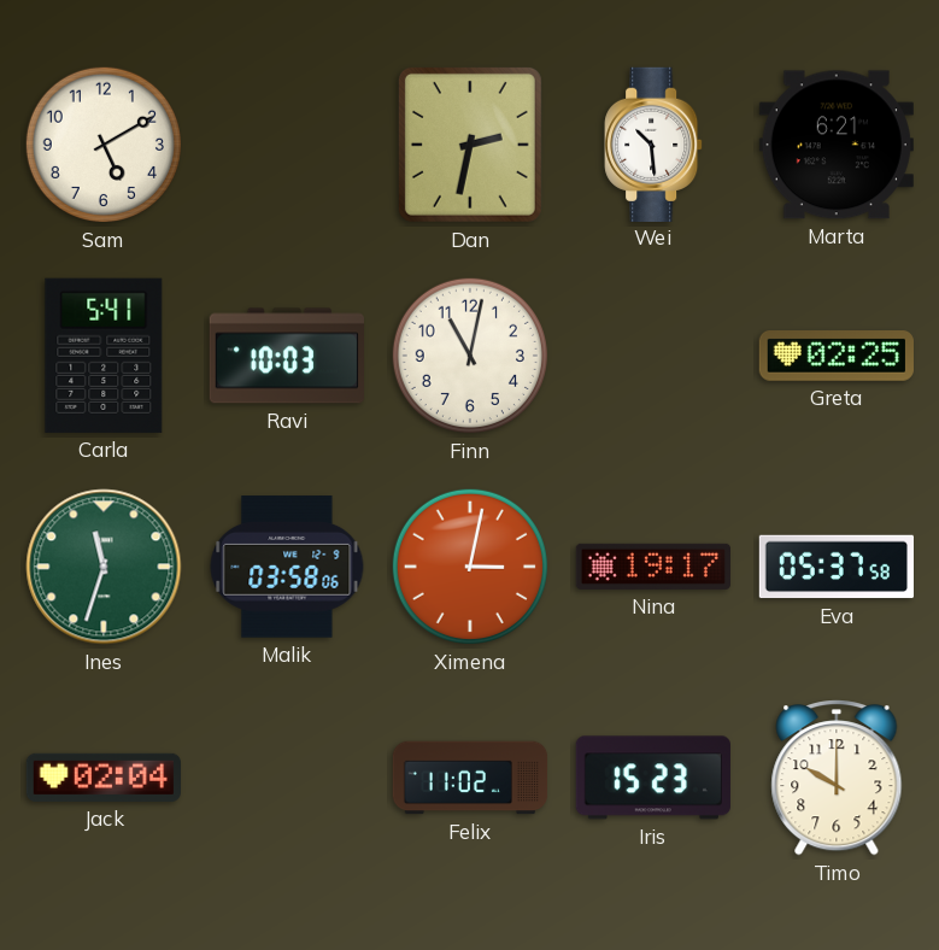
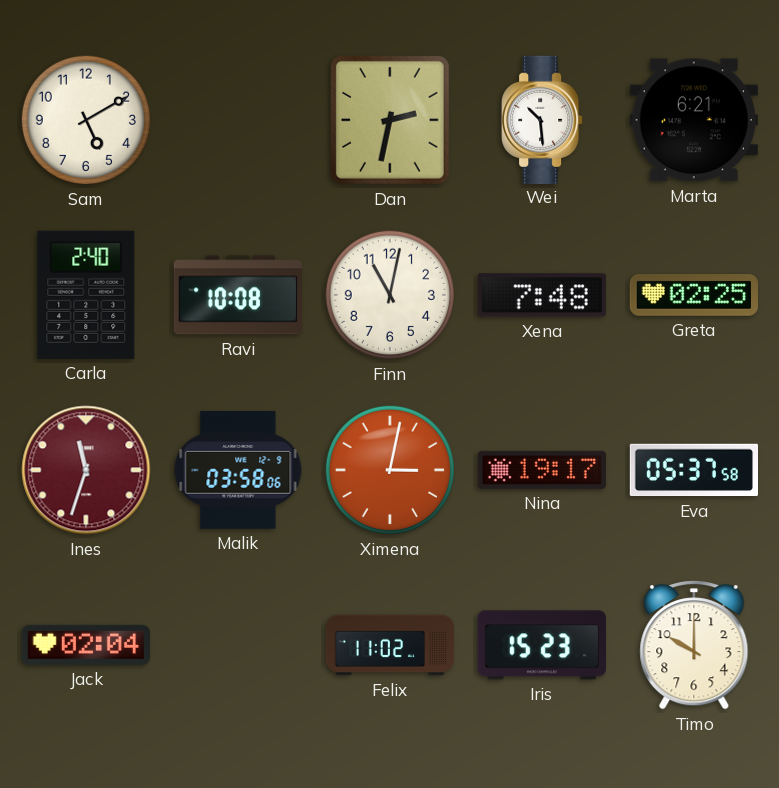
Carla: 5:41 -> 2:40
Ravi: 10:03 -> 10:08
Xena: none -> 7:48
Ines dial: green -> burgundy
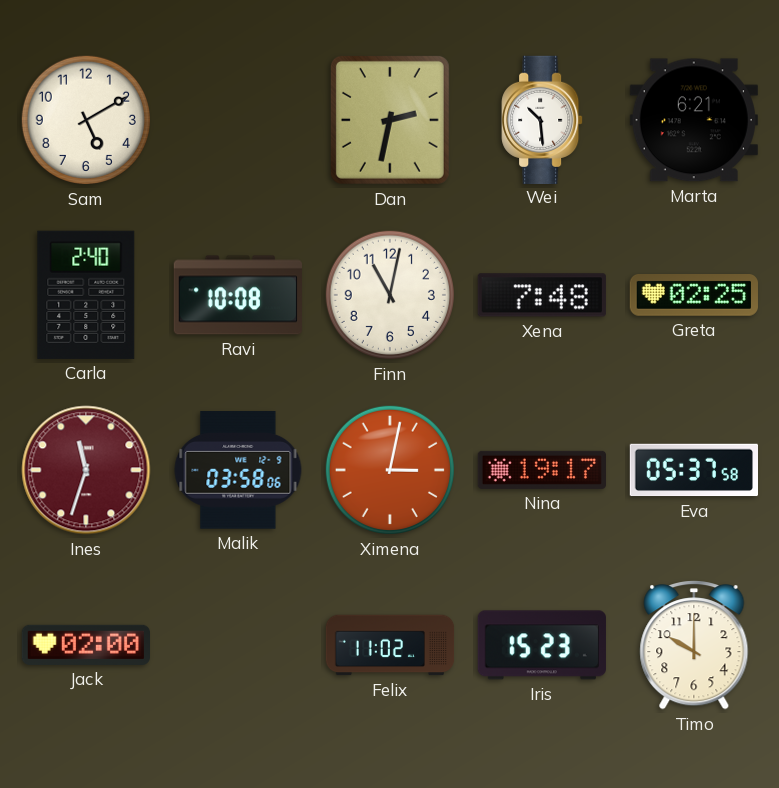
Jack: 02:04 -> 02:00
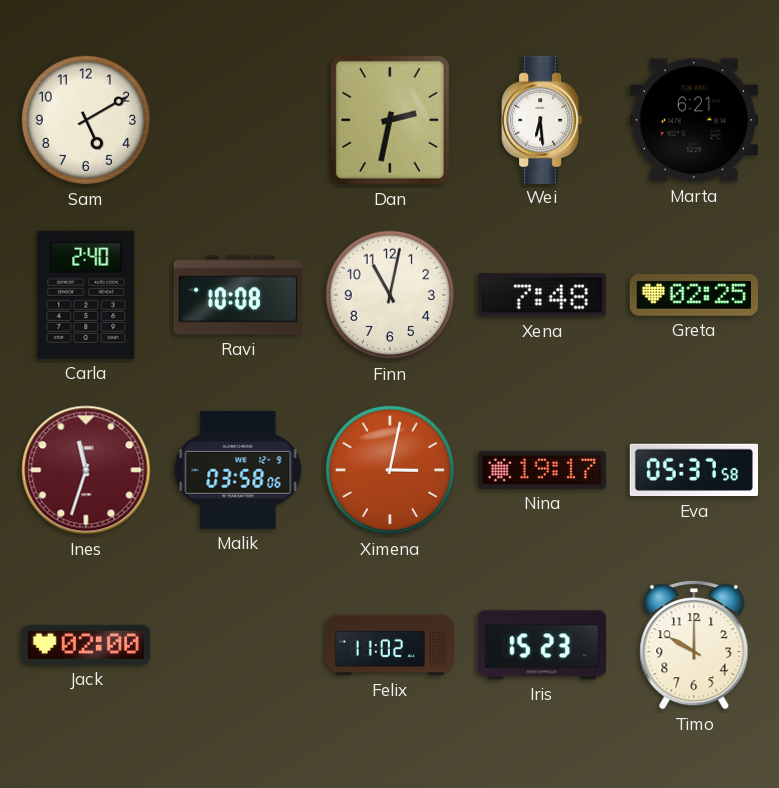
Wei: 10:29 -> 6:29
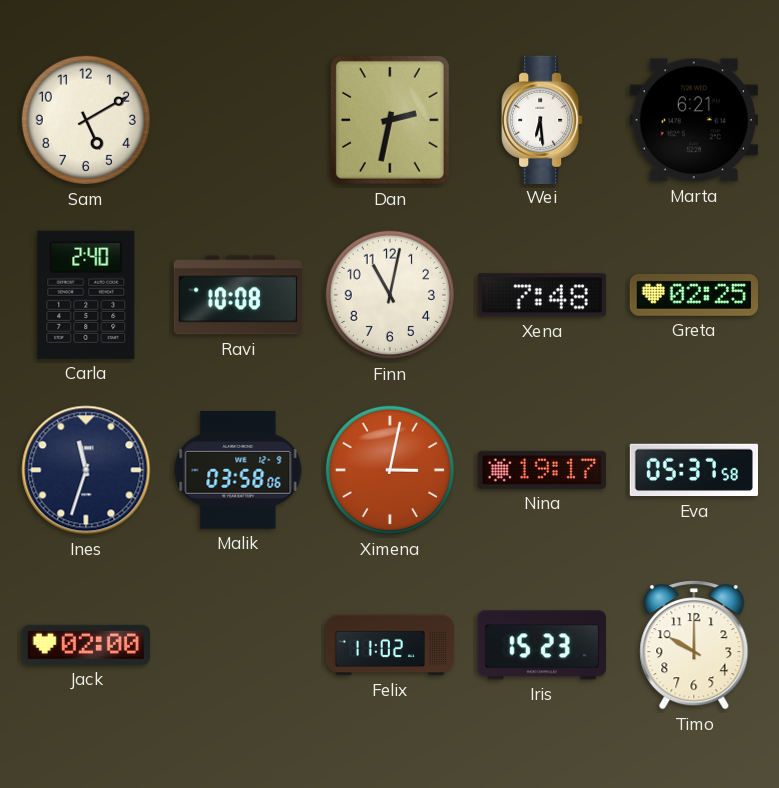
Ines dial: burgundy -> navy
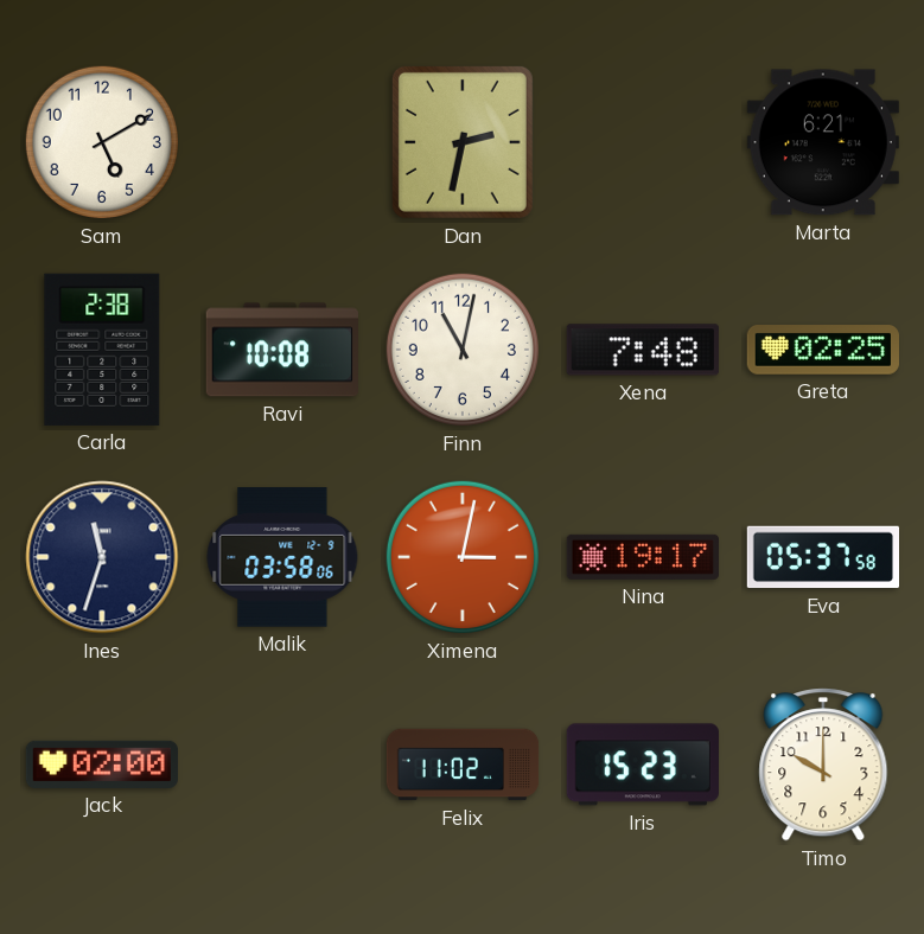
Wei: 6:29 -> none
Carla: 2:40 -> 2:38
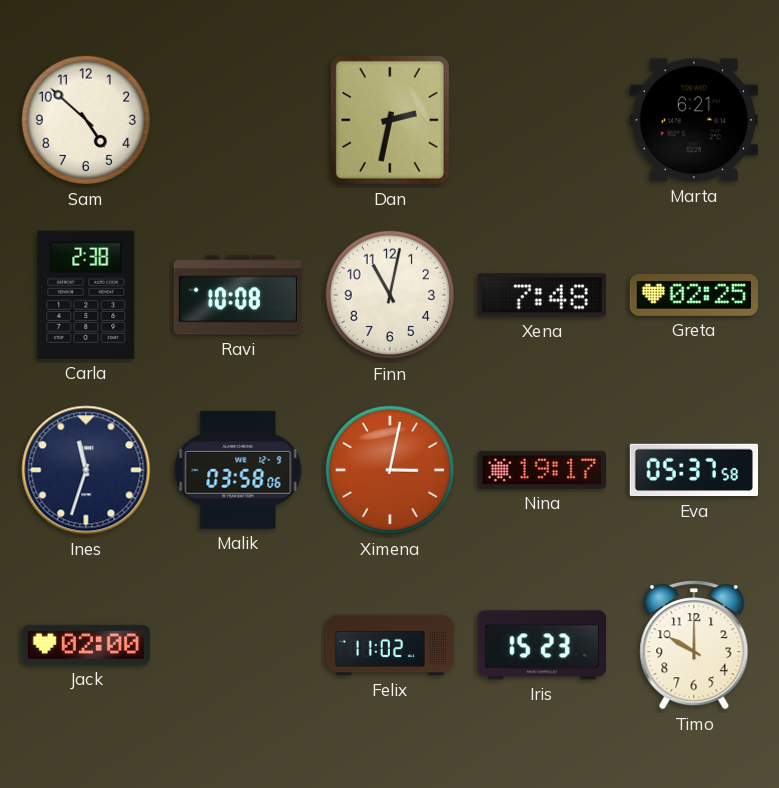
Sam: 5:10 -> 4:52
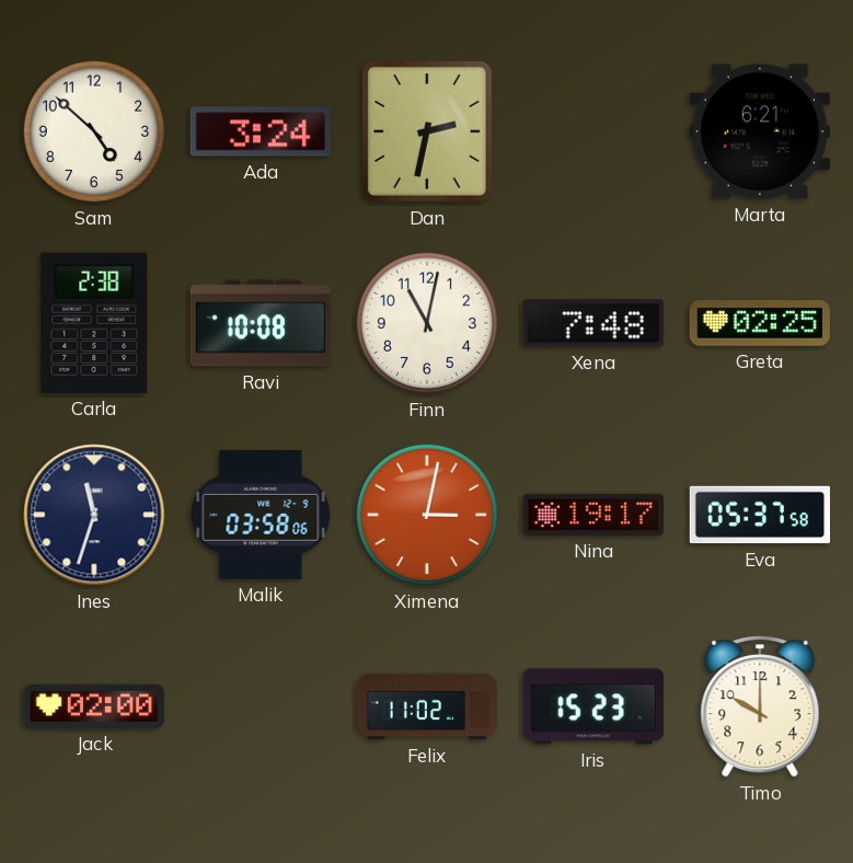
Ada: none -> 3:24
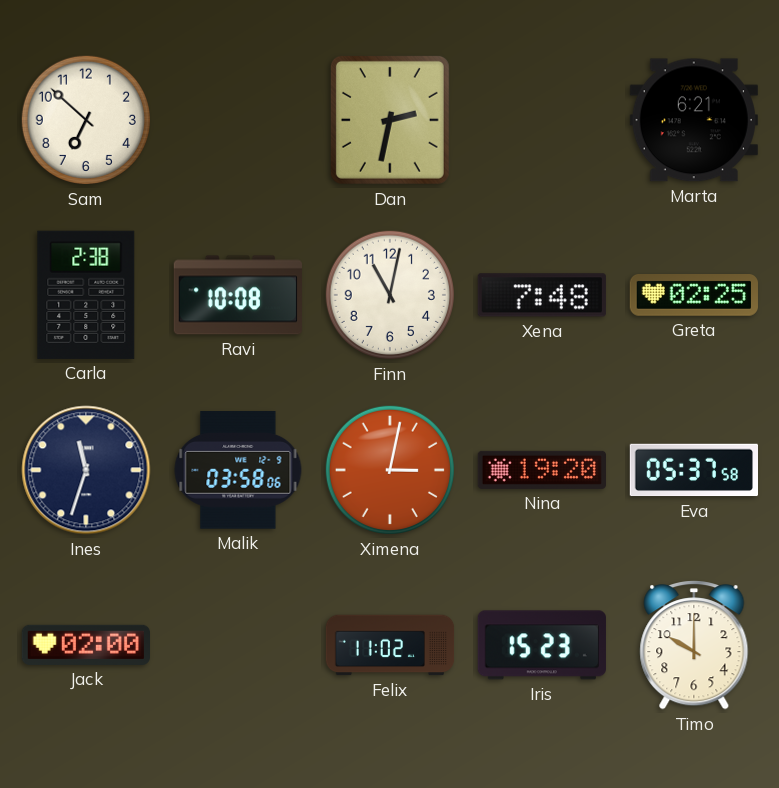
Sam: 4:52 -> 6:52
Ada: 3:24 -> none
Nina: 19:17 -> 19:20
